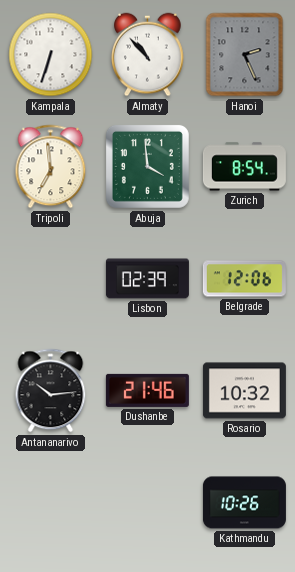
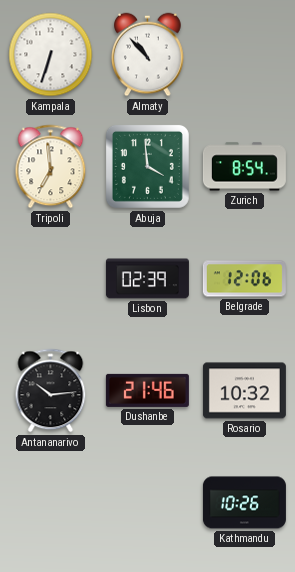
Hanoi: 2:26 -> none
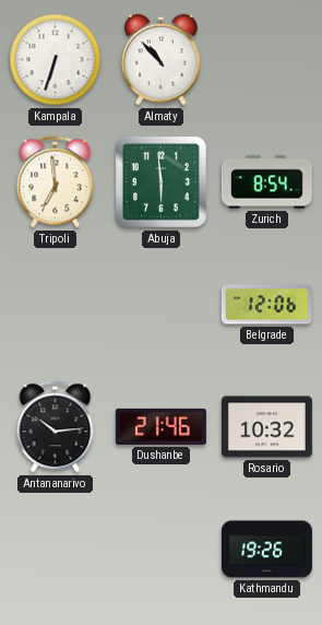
Abuja: 3:59 -> 5:59
Lisbon: 02:39 -> none
Kathmandu: 10:26 -> 19:26
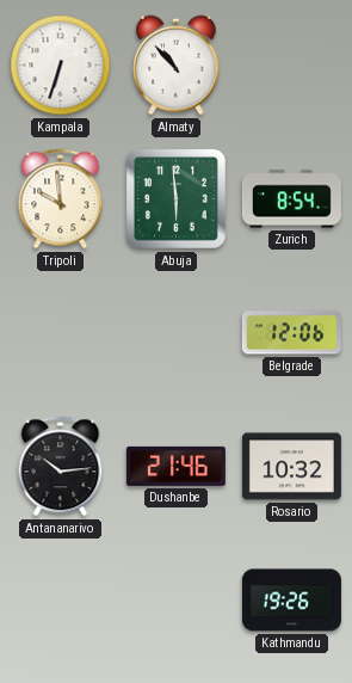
Tripoli: 6:59 -> 9:59
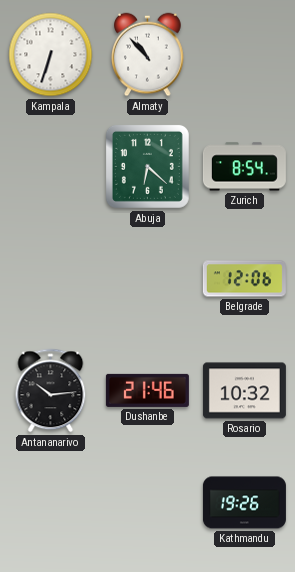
Tripoli: 9:59 -> none
Abuja: 5:59 -> 6:22
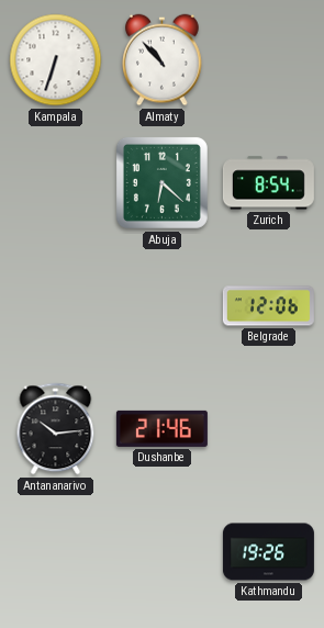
Rosario: 10:32 -> none
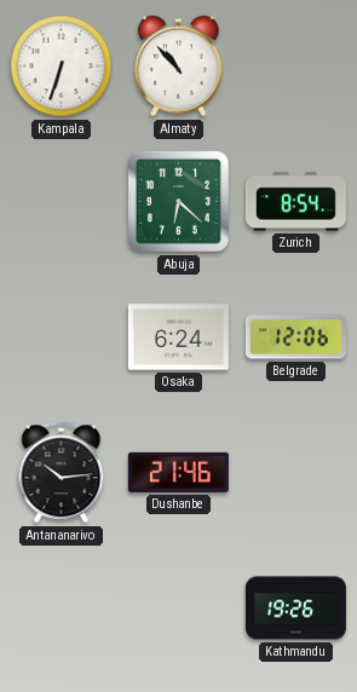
Osaka: none -> 6:24
